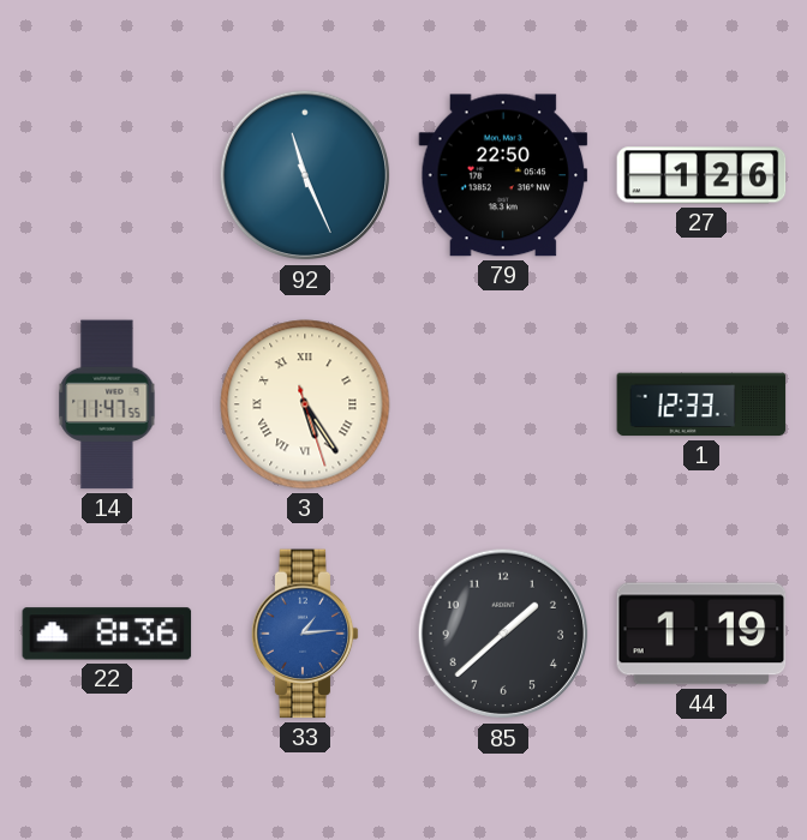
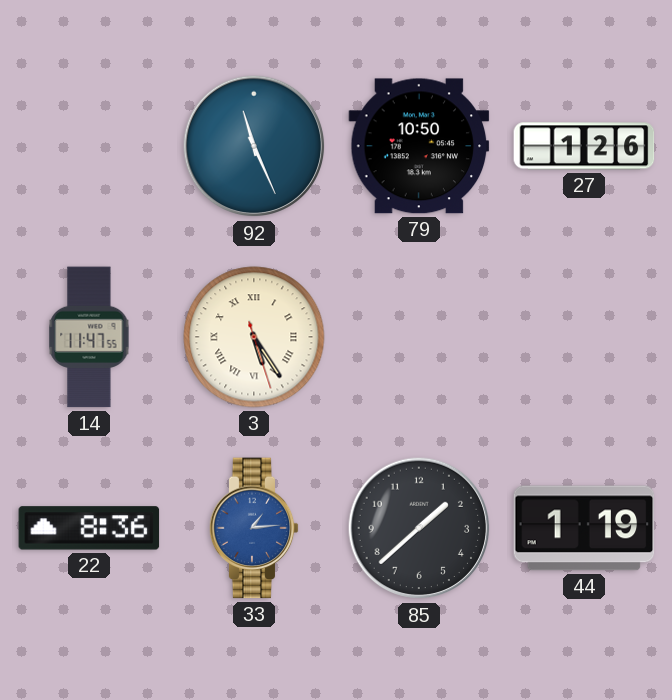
79: 22:50 -> 10:50
1: 12:33 -> none
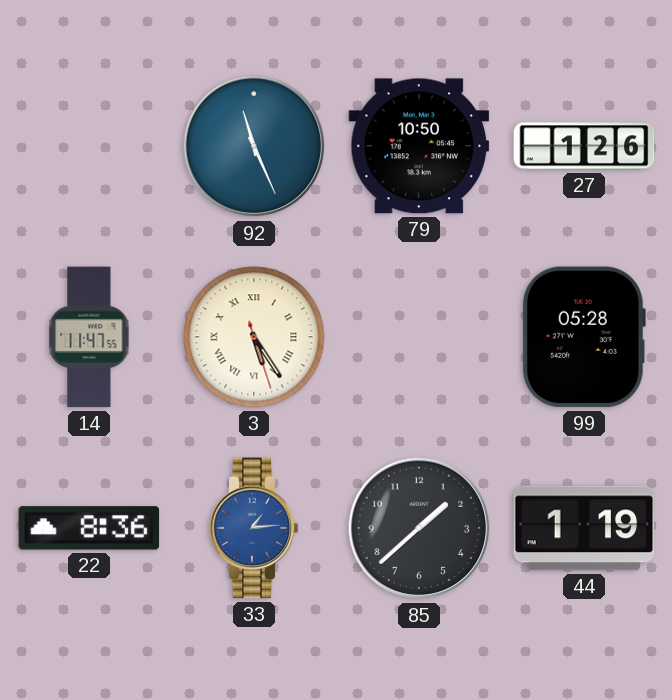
99: none -> 05:28
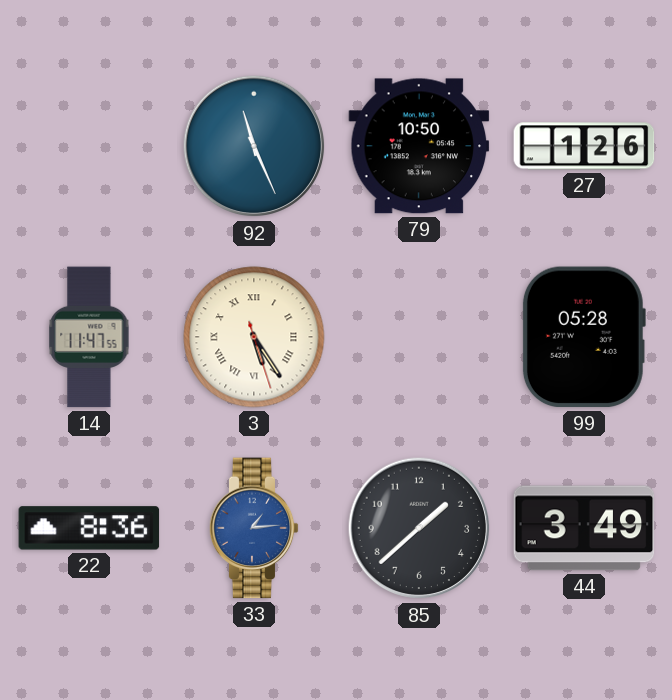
44: 1:19 -> 3:49
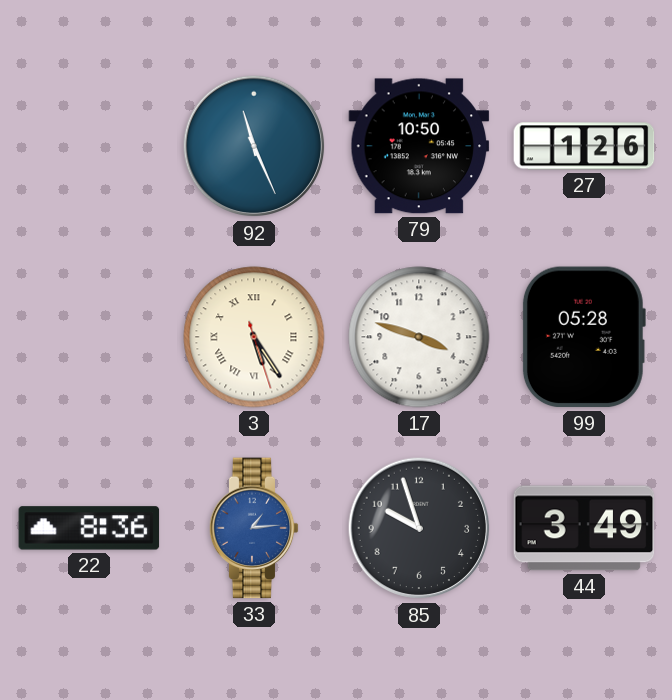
14: 11:47 -> none
17: none -> 3:48
85: 1:38 -> 9:57
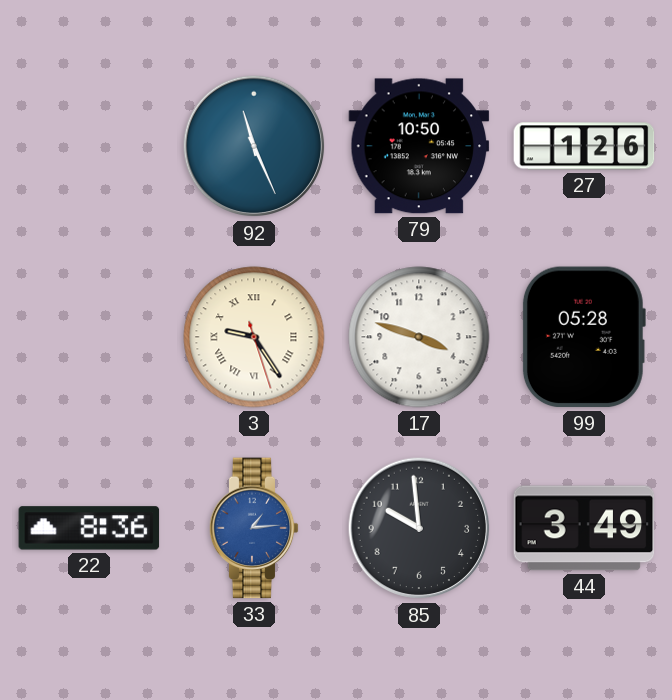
3: 5:24 -> 9:24
85: 9:57 -> 9:59
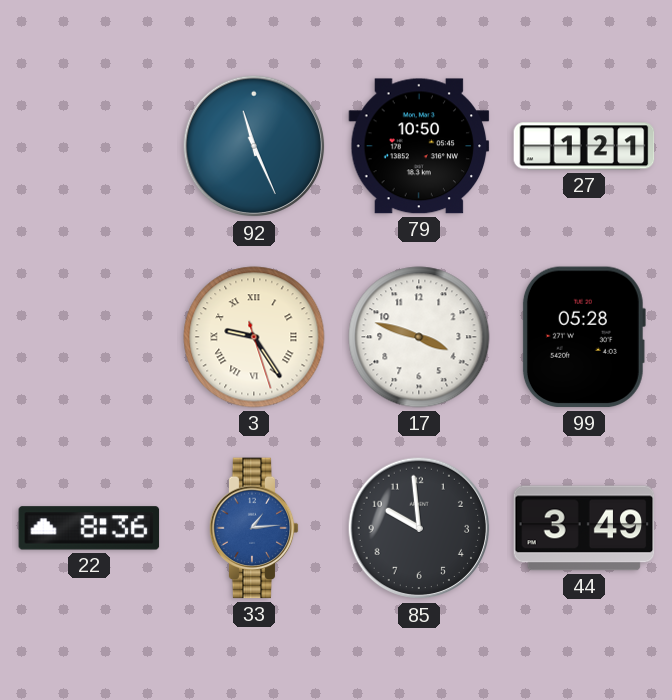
27: 1:26 -> 1:21
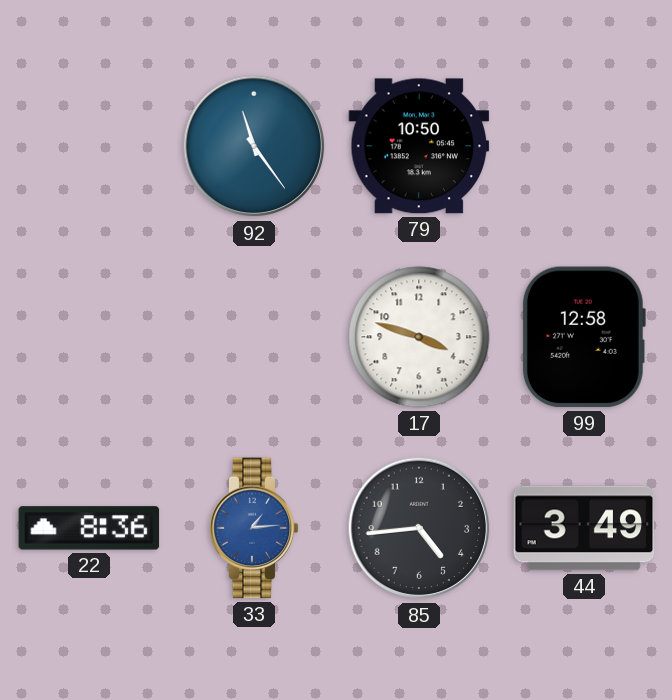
92: 11:26 -> 11:24
27: 1:21 -> none
3: 9:24 -> none
99: 05:28 -> 12:58
85: 9:59 -> 4:44
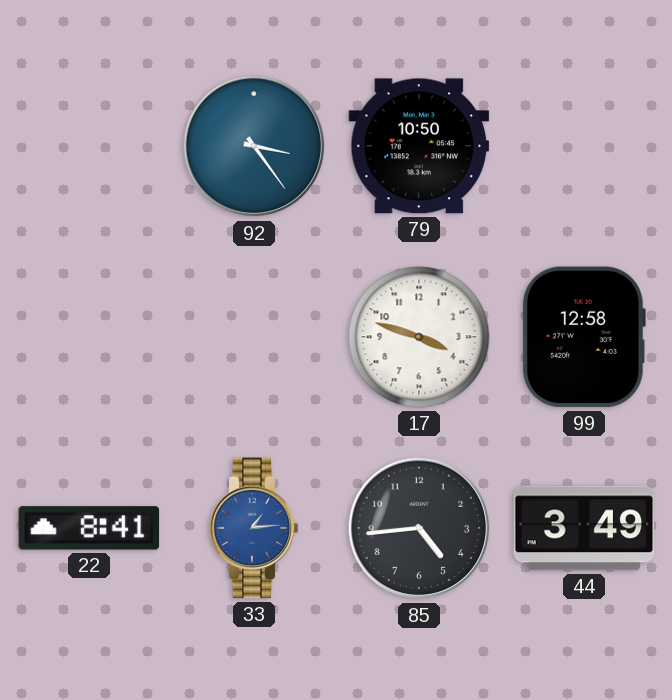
92: 11:24 -> 3:24
22: 8:36 -> 8:41
